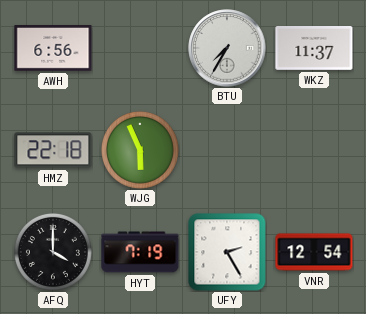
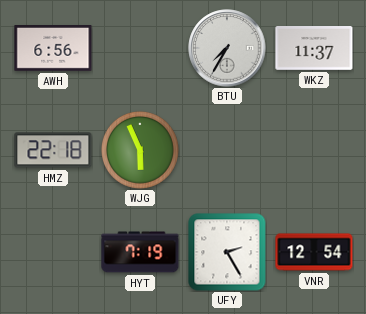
AFQ: 4:00 -> none
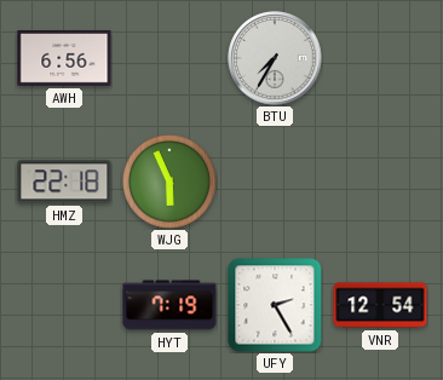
WKZ: 11:37 -> none
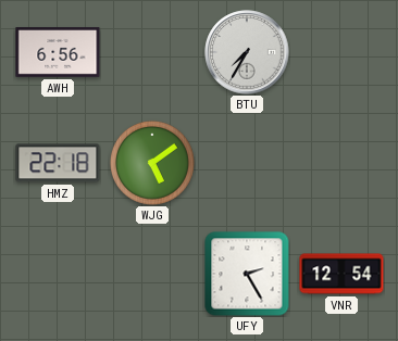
WJG: 5:56 -> 5:09
HYT: 7:19 -> none
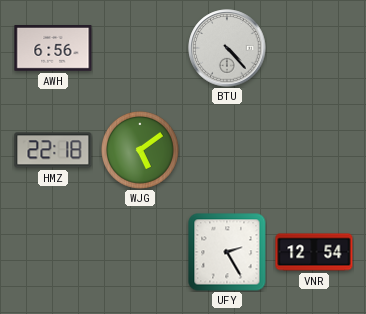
BTU: 7:35 -> 4:23
